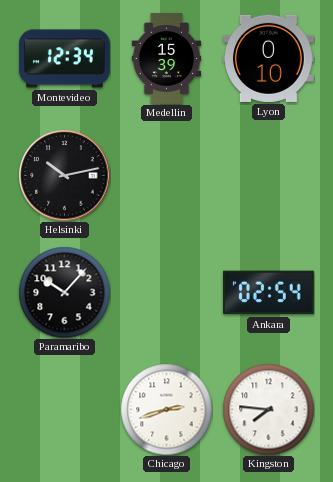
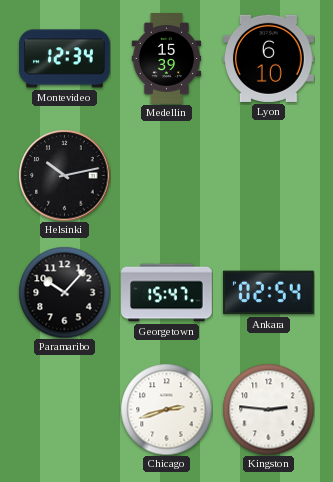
Lyon: 0:10 -> 6:10
Georgetown: none -> 15:47
Kingston: 7:46 -> 2:46
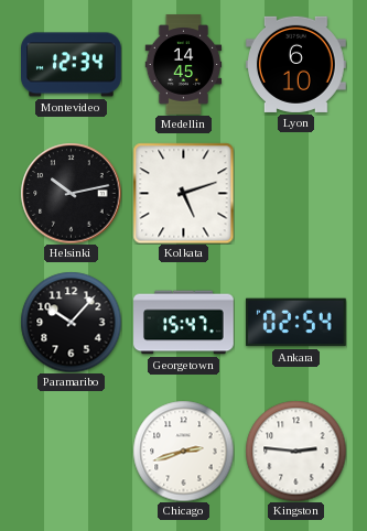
Medellin: 15:39 -> 14:45
Kolkata: none -> 5:12
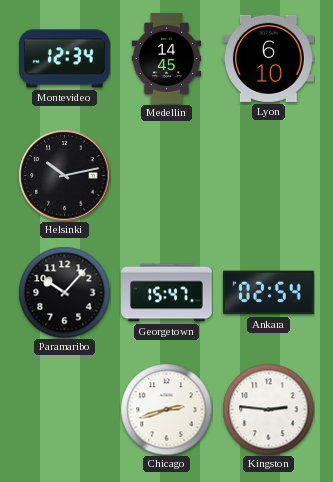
Kolkata: 5:12 -> none
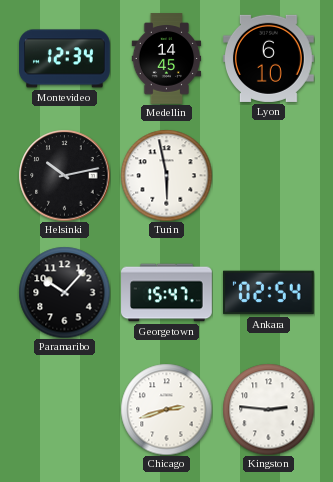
Turin: none -> 5:58
